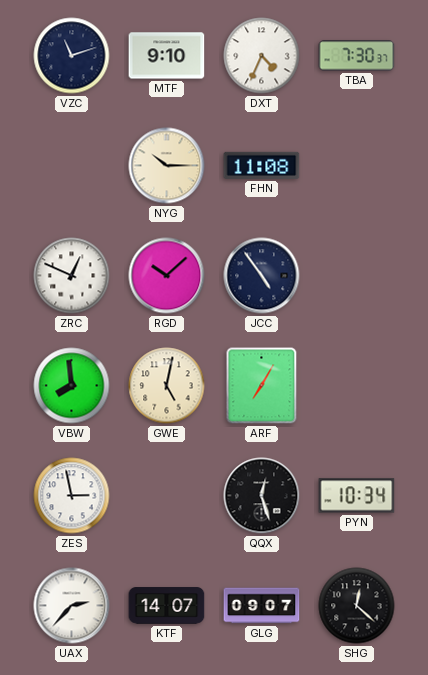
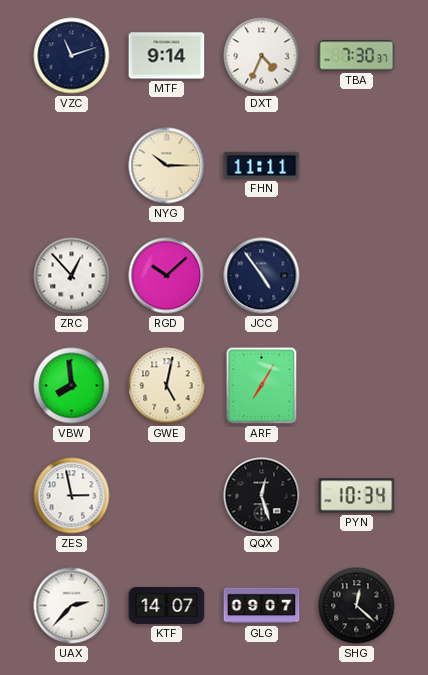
MTF: 9:10 -> 9:14
FHN: 11:08 -> 11:11
ZRC: 12:49 -> 12:53
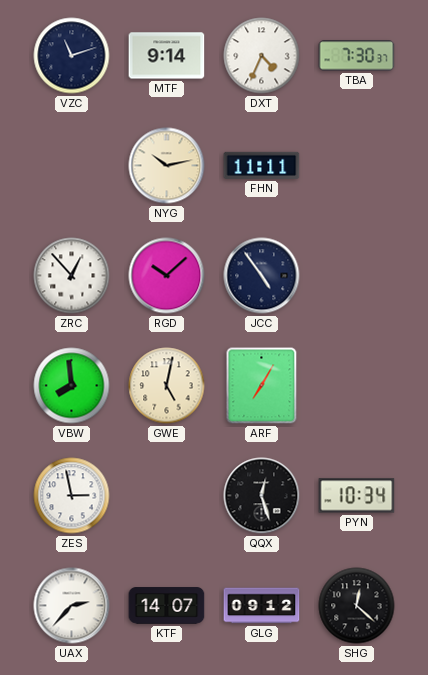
NYG: 10:15 -> 10:13
GLG: 09:07 -> 09:12
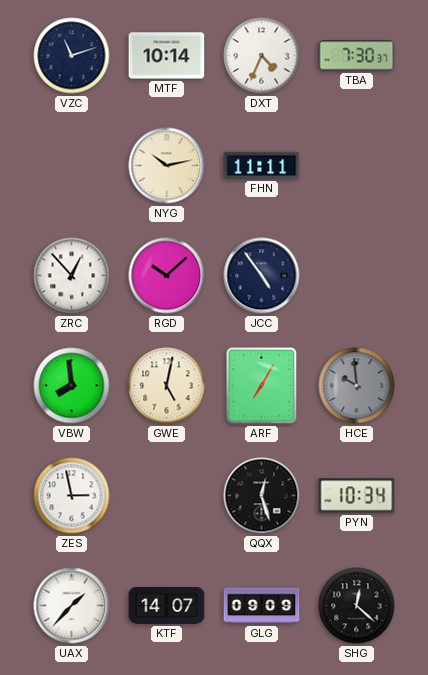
MTF: 9:14 -> 10:14
HCE: none -> 9:59
UAX: 2:37 -> 1:37
GLG: 09:12 -> 09:09
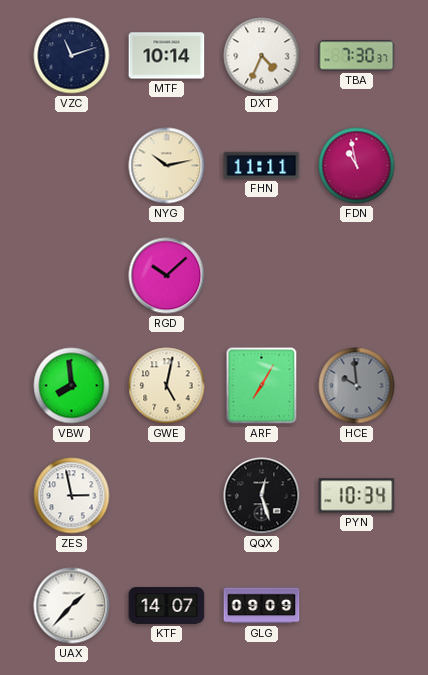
FDN: none -> 10:58
ZRC: 12:53 -> none
JCC: 4:54 -> none
SHG: 12:22 -> none
